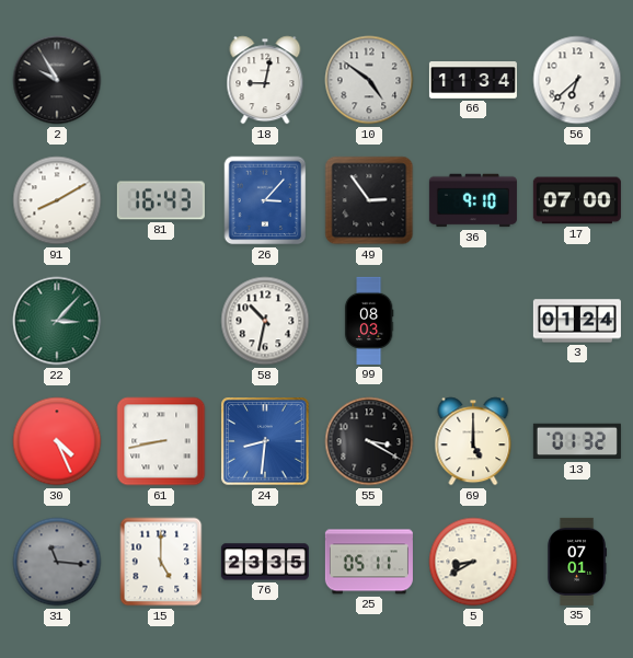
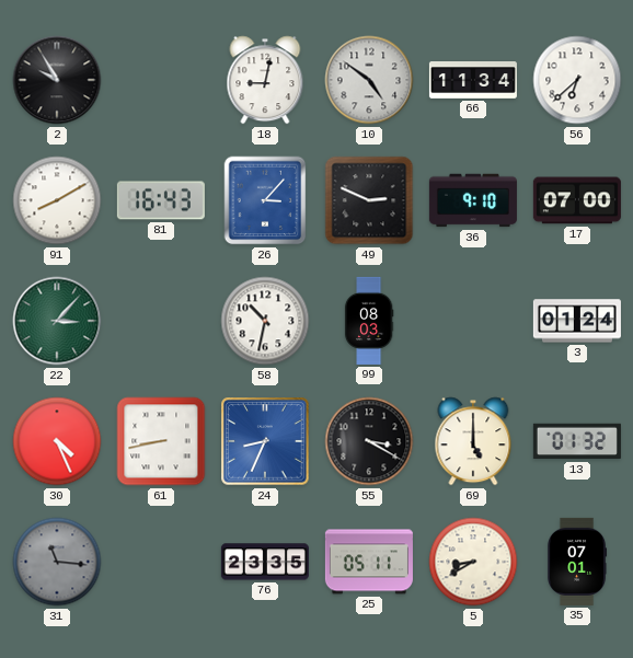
49: 2:54 -> 2:49
24: 8:31 -> 8:34
15: 5:00 -> none
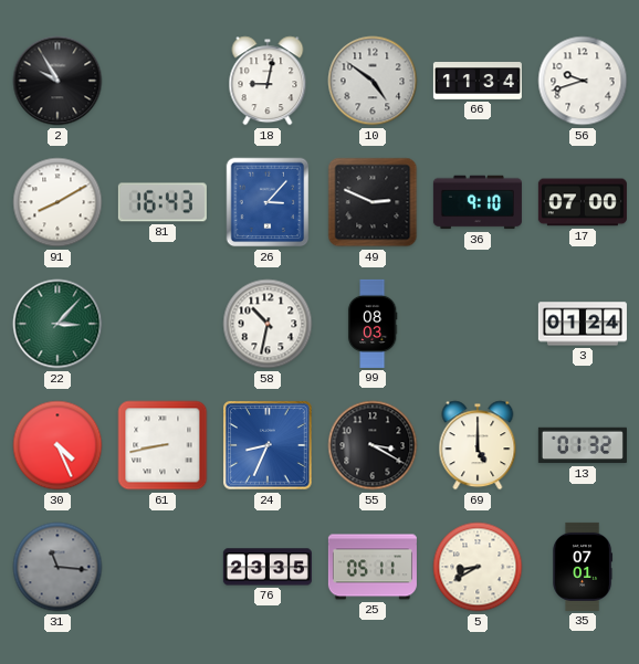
56: 6:38 -> 9:42
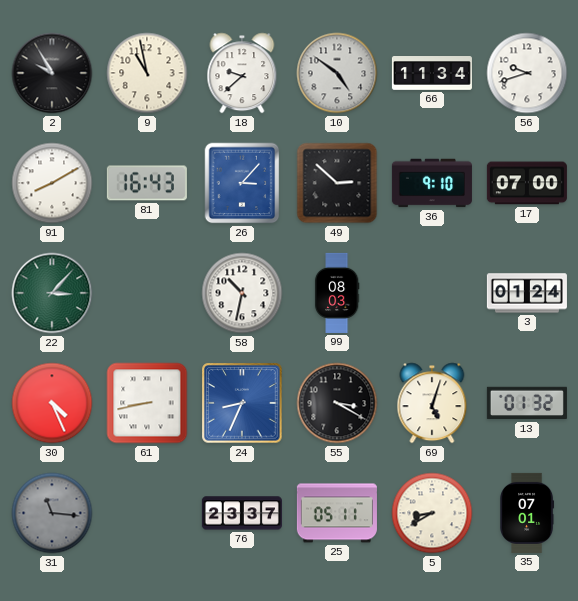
9: none -> 10:58
18: 9:02 -> 9:38
49: 2:49 -> 2:52
69: 5:00 -> 5:03
76: 23:35 -> 23:37
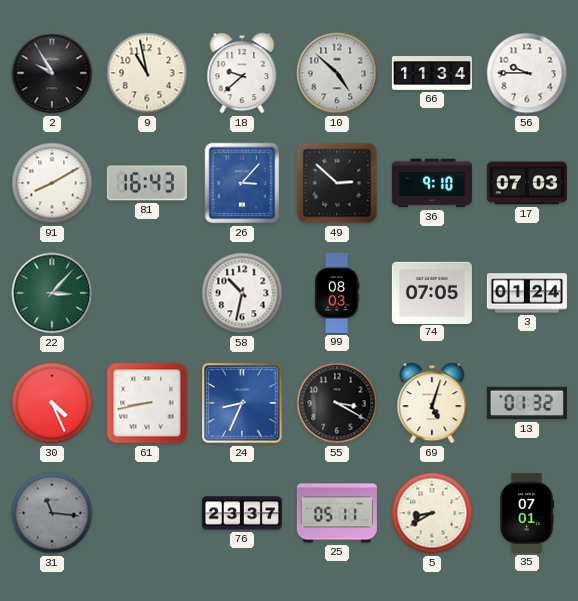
10: 4:51 -> 4:52
56: 9:42 -> 9:45
17: 07:00 -> 07:03
74: none -> 07:05
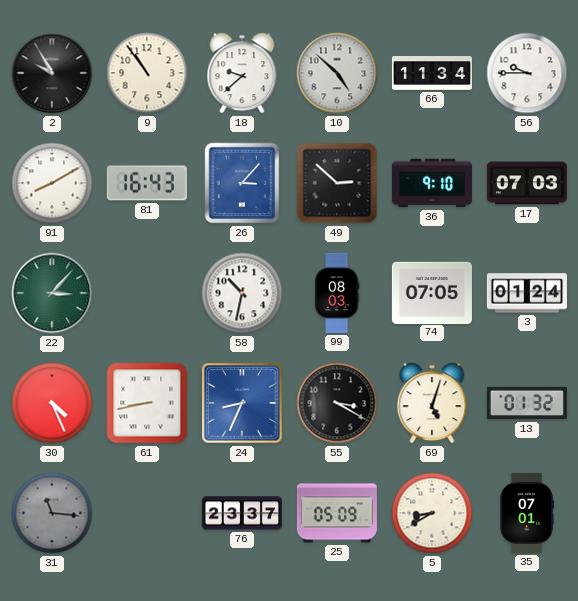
9: 10:58 -> 10:54
25: 05:11 -> 05:09
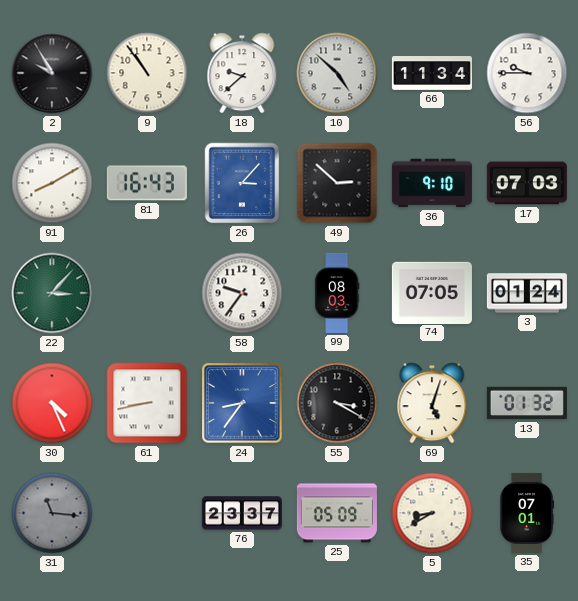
58: 10:32 -> 9:36
24: 8:34 -> 8:36
